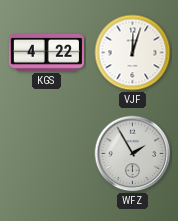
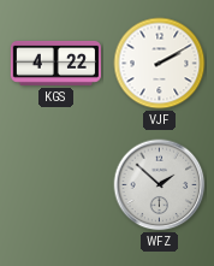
VJF: 12:03 -> 2:10
WFZ: 1:55 -> 1:52
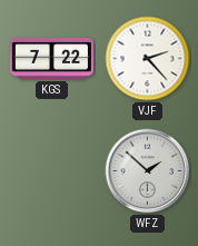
KGS: 4:22 -> 7:22
VJF: 2:10 -> 2:23
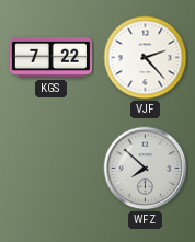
WFZ: 1:52 -> 7:52
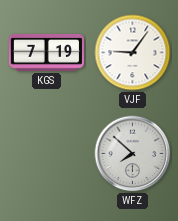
KGS: 7:22 -> 7:19
VJF: 2:23 -> 9:06
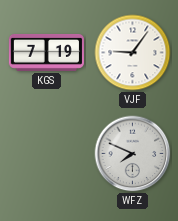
WFZ: 7:52 -> 7:49
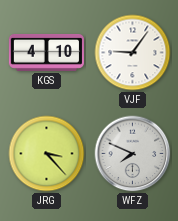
KGS: 7:19 -> 4:10
JRG: none -> 3:23
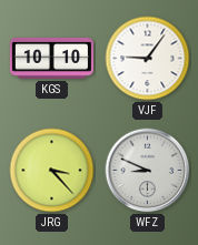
KGS: 4:10 -> 10:10
WFZ: 7:49 -> 8:49
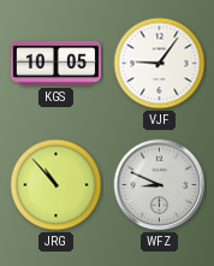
KGS: 10:10 -> 10:05
JRG: 3:23 -> 10:53
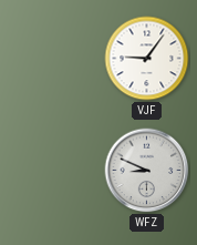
KGS: 10:05 -> none
JRG: 10:53 -> none
